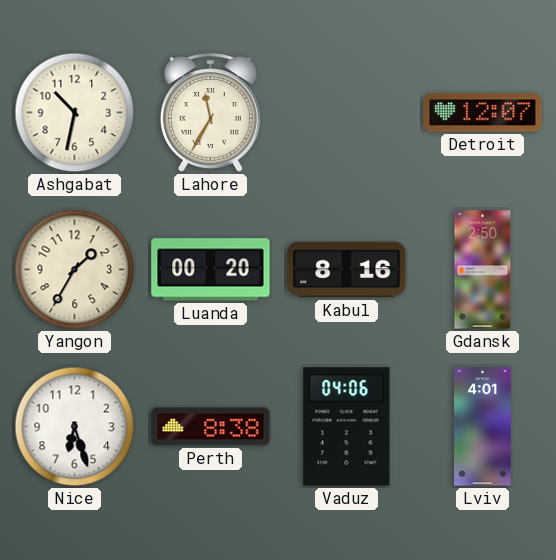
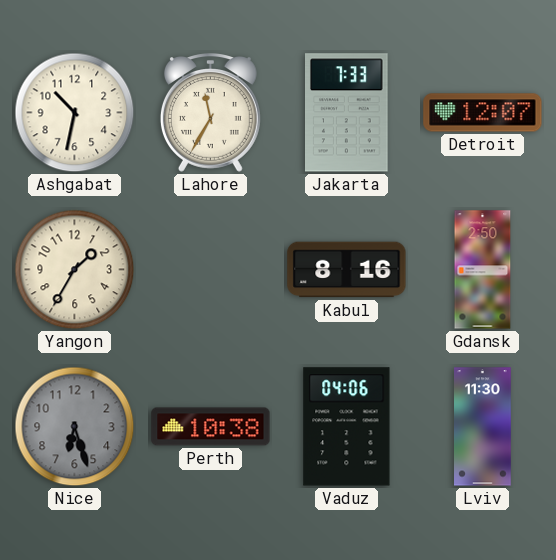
Jakarta: none -> 7:33
Luanda: 00:20 -> none
Nice dial: white -> grey
Perth: 8:38 -> 10:38
Lviv: 4:01 -> 11:30
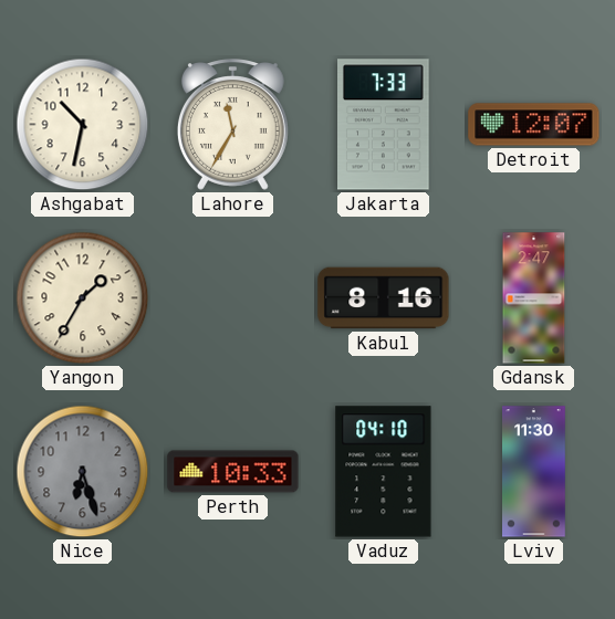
Gdansk: 2:50 -> 2:47
Perth: 10:38 -> 10:33
Vaduz: 04:06 -> 04:10
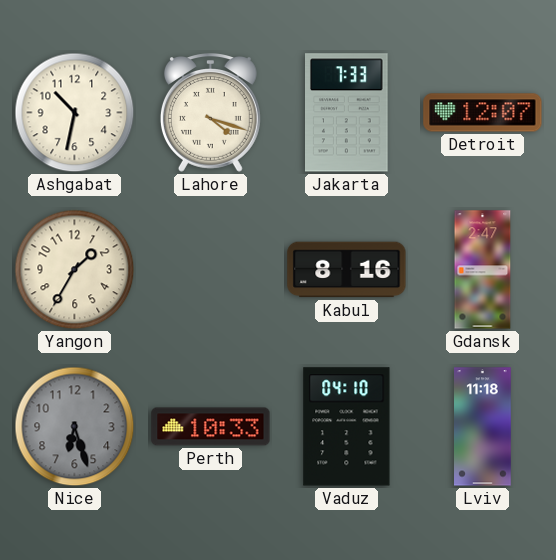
Lahore: 11:35 -> 4:18
Lviv: 11:30 -> 11:18
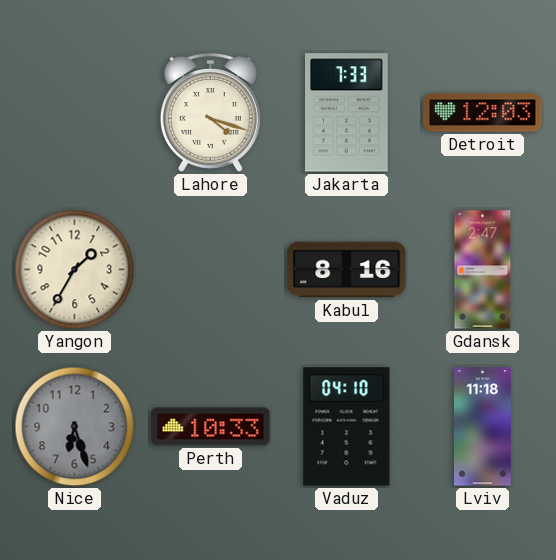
Ashgabat: 10:32 -> none
Detroit: 12:07 -> 12:03
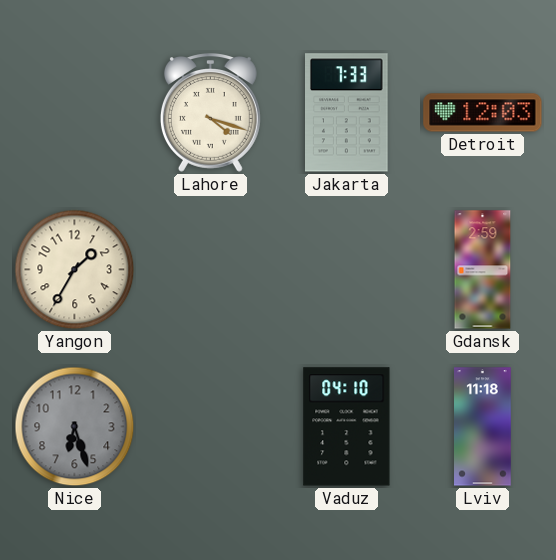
Kabul: 8:16 -> none
Gdansk: 2:47 -> 2:59
Perth: 10:33 -> none
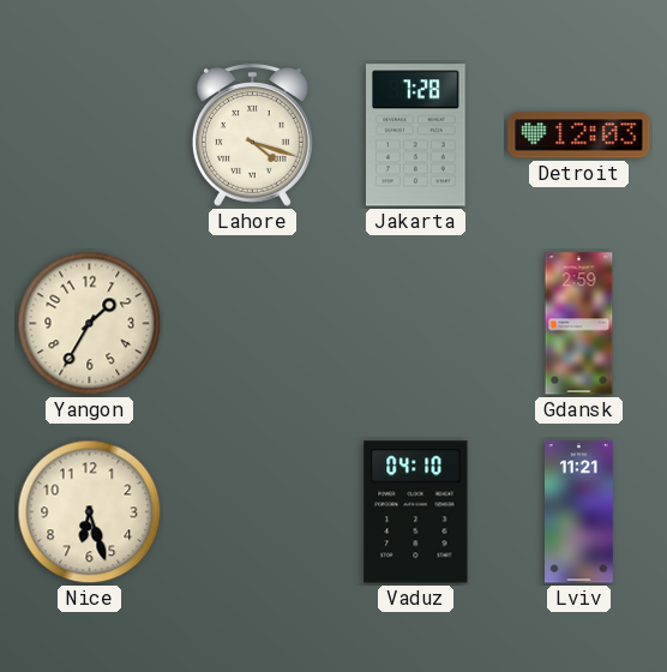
Jakarta: 7:33 -> 7:28
Nice dial: grey -> cream
Lviv: 11:18 -> 11:21
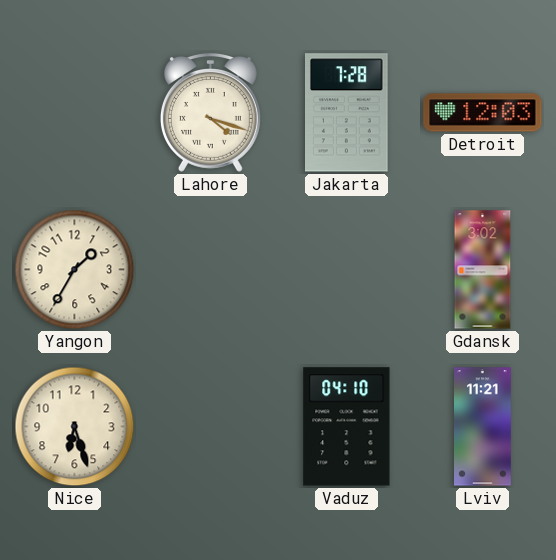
Gdansk: 2:59 -> 3:02
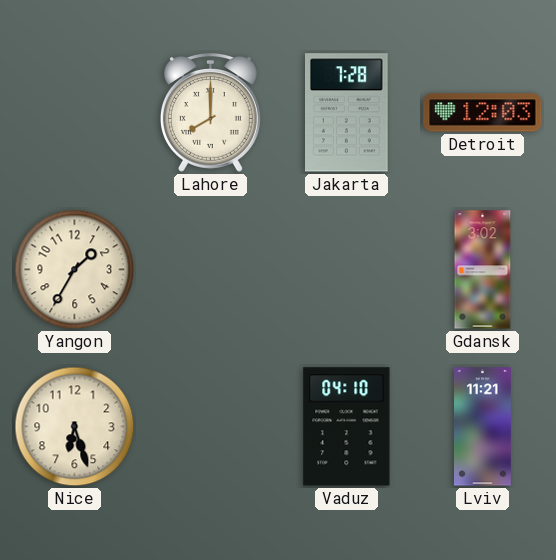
Lahore: 4:18 -> 8:00
